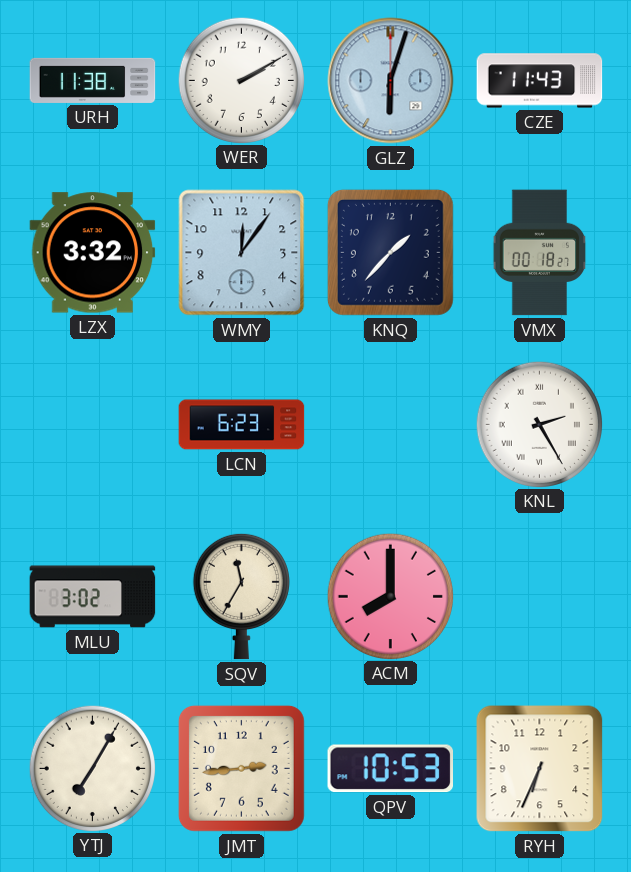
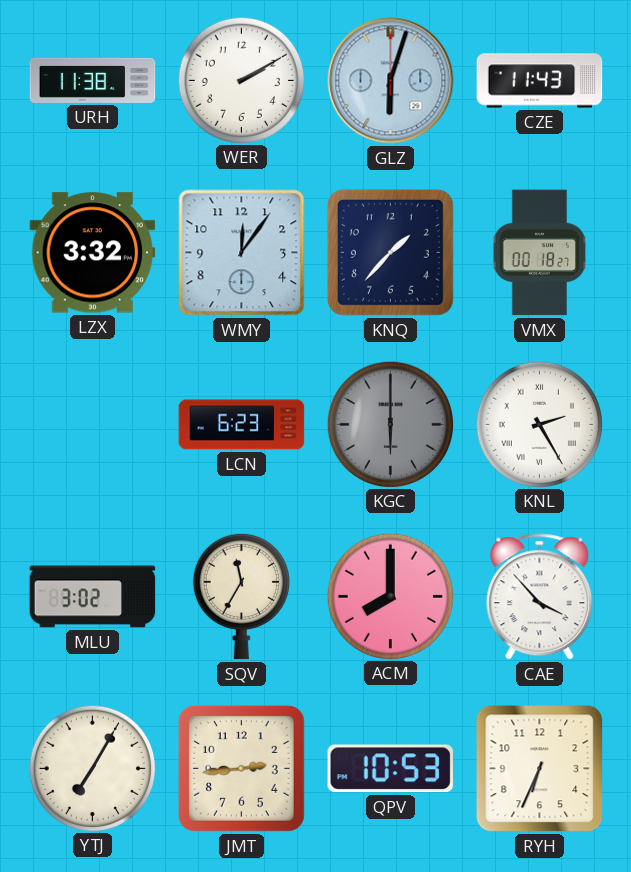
KGC: none -> 6:00
CAE: none -> 3:53
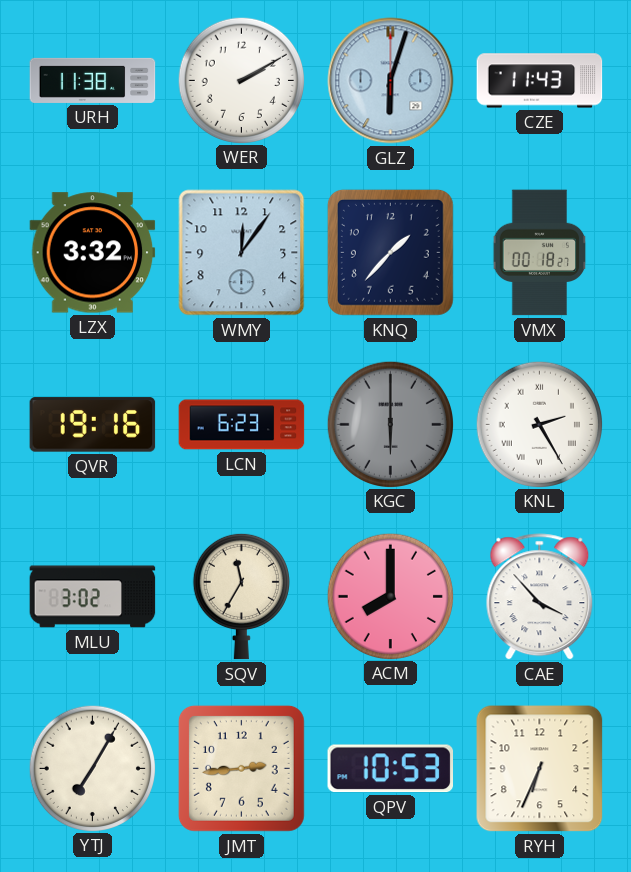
QVR: none -> 19:16
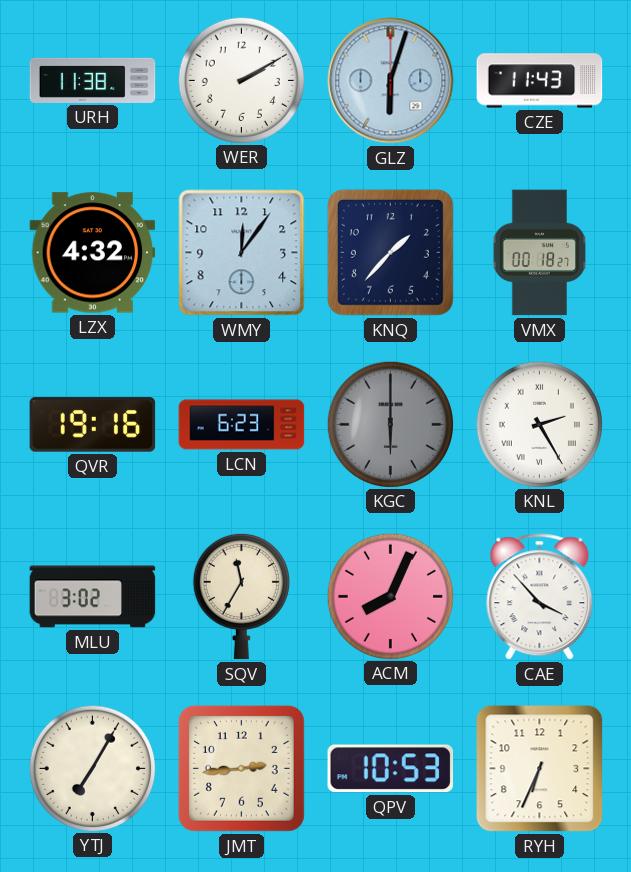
LZX: 3:32 -> 4:32
ACM: 8:00 -> 8:04
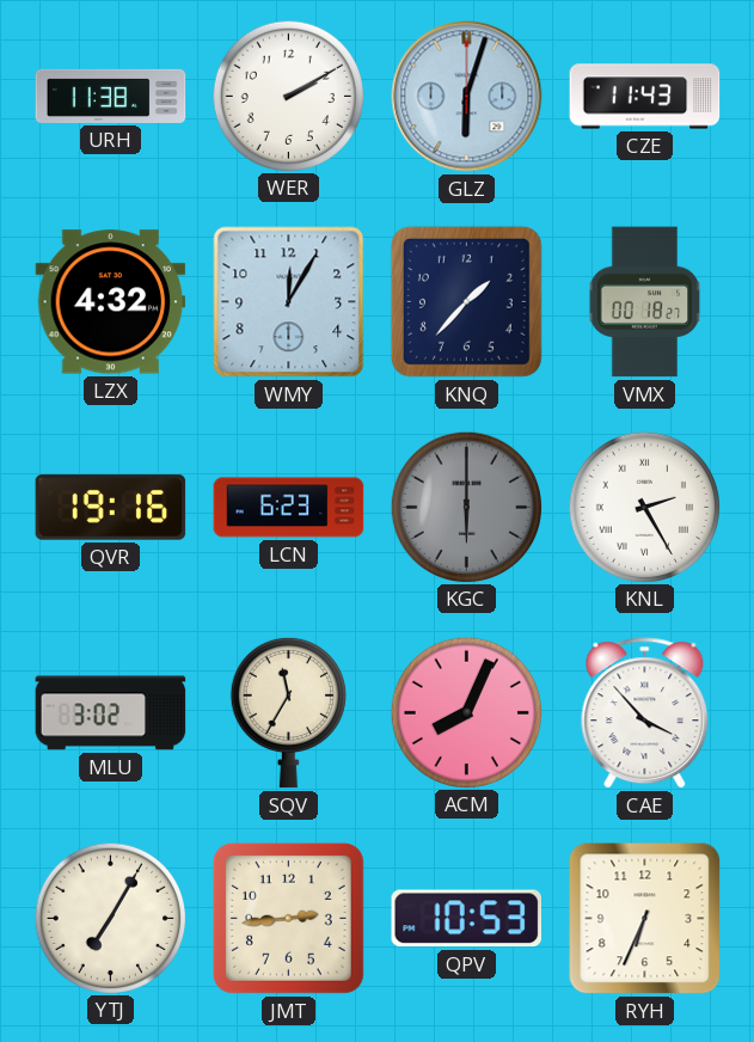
WMY: 12:06 -> 12:05
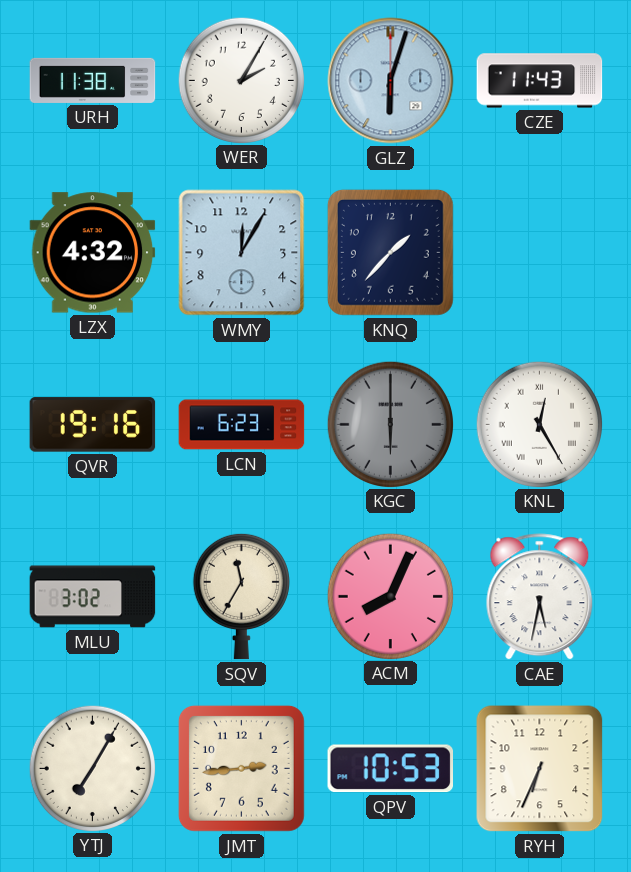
WER: 2:10 -> 2:05
VMX: 00:18 -> none
KNL: 2:25 -> 12:25
CAE: 3:53 -> 5:32
